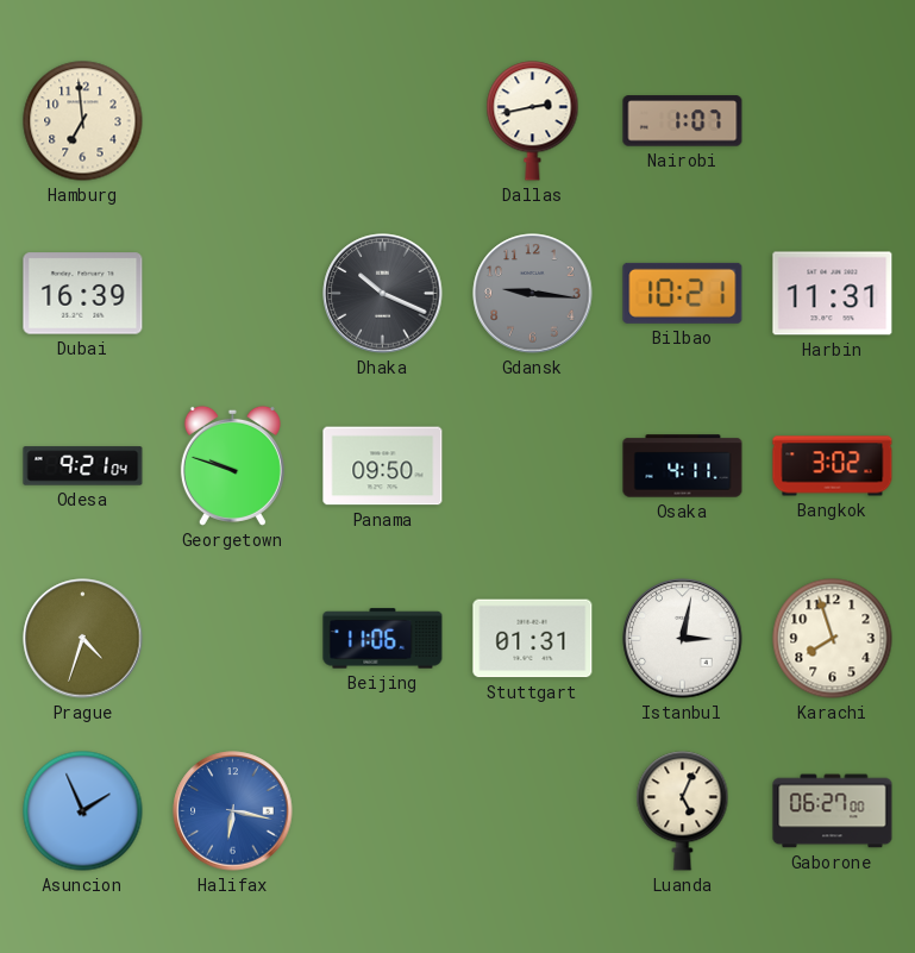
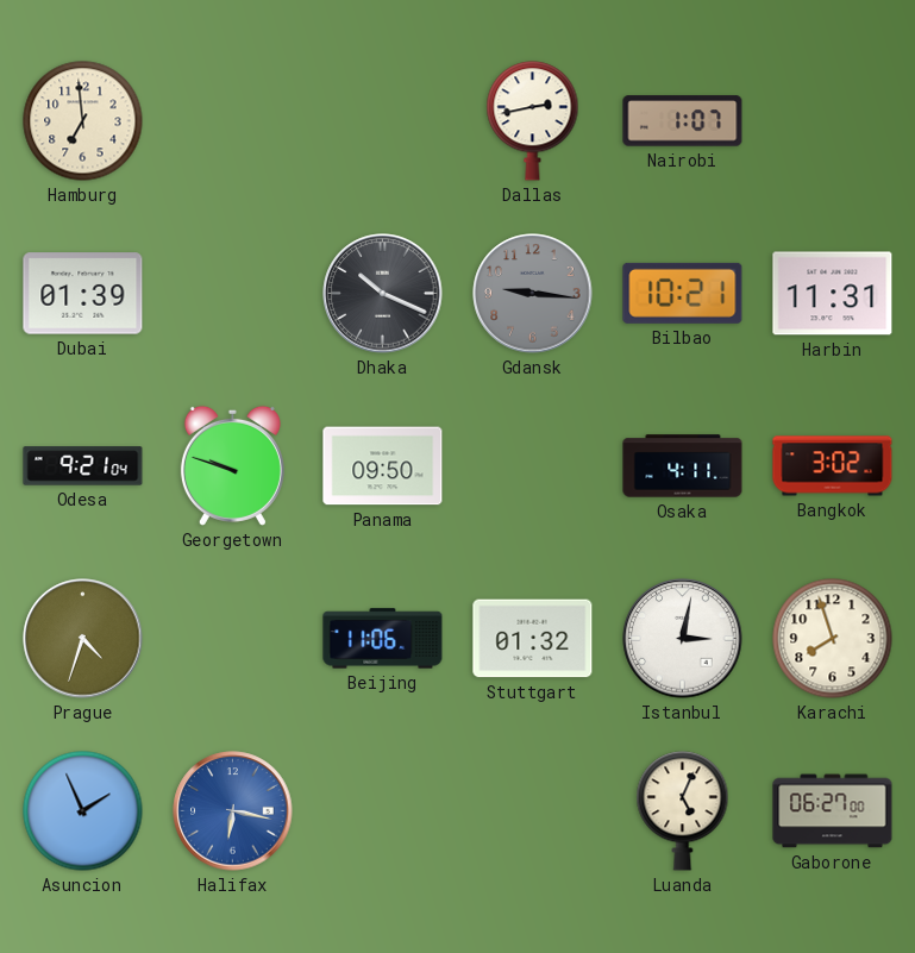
Dubai: 16:39 -> 01:39
Stuttgart: 01:31 -> 01:32
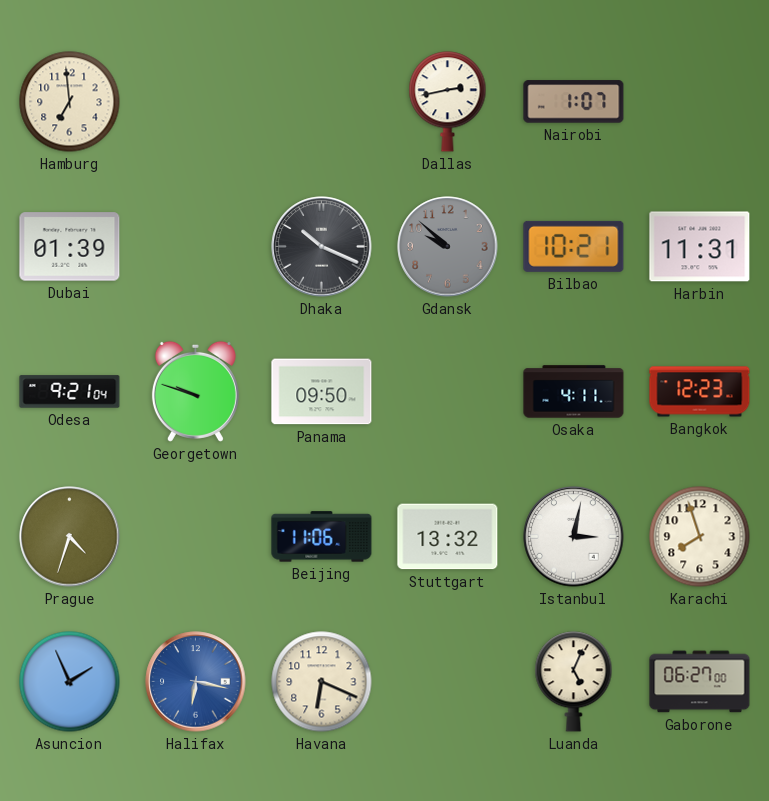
Gdansk: 9:16 -> 9:52
Bangkok: 3:02 -> 12:23
Stuttgart: 01:32 -> 13:32
Havana: none -> 6:19
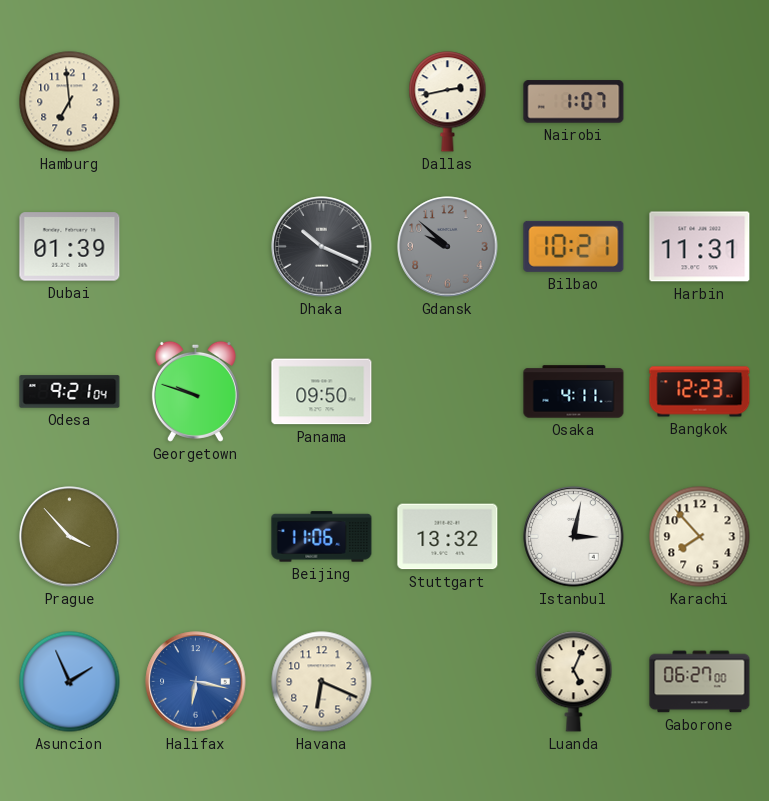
Prague: 4:33 -> 3:53
Karachi: 7:57 -> 7:53
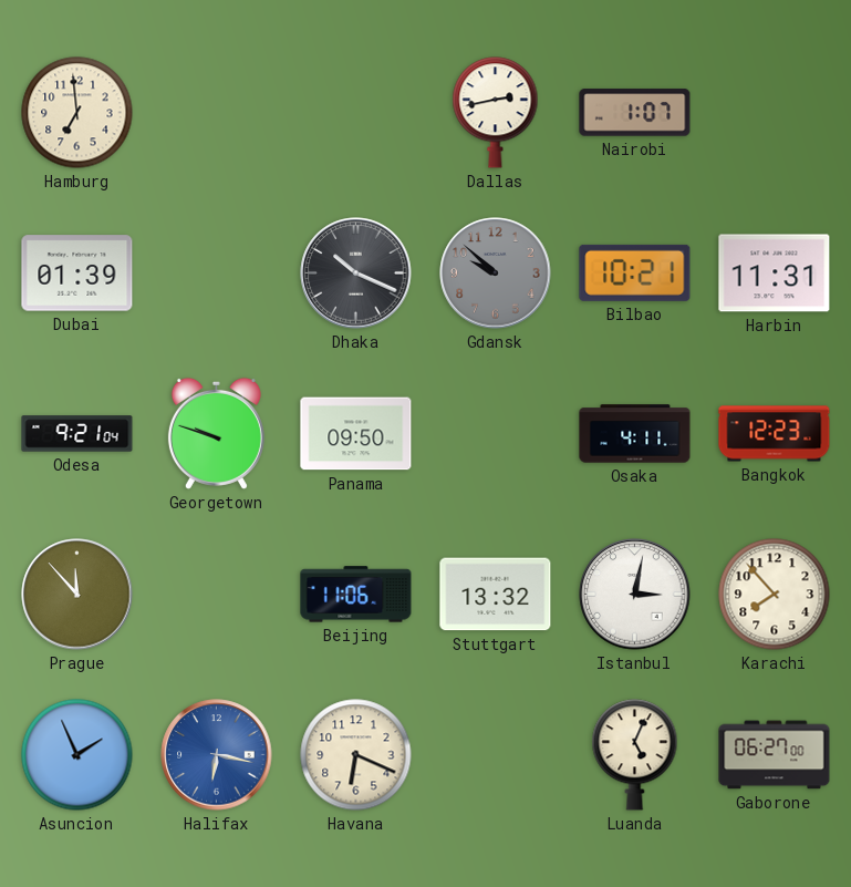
Prague: 3:53 -> 11:53
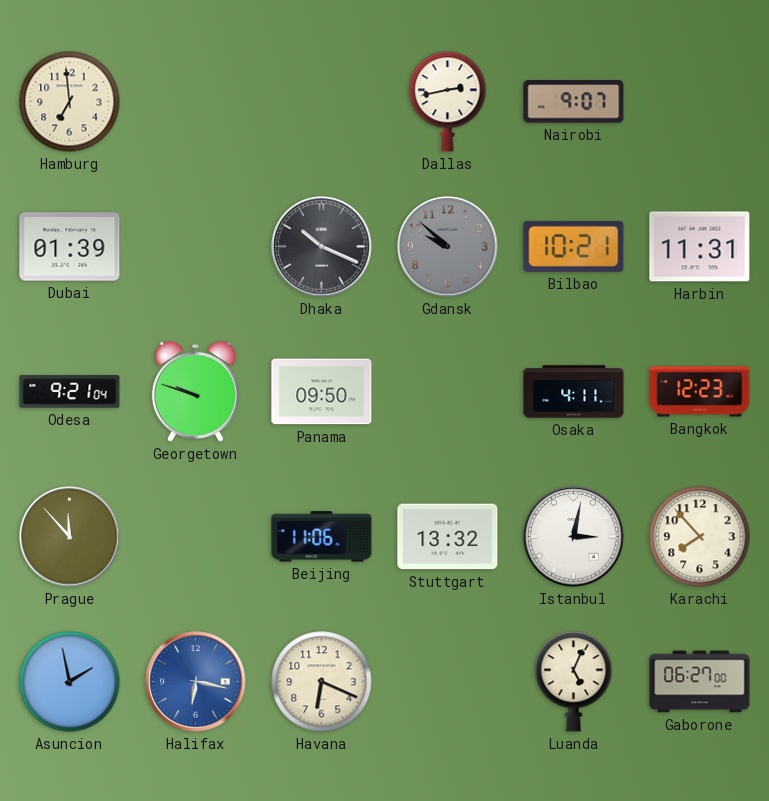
Nairobi: 1:07 -> 9:07
Asuncion: 1:56 -> 1:58
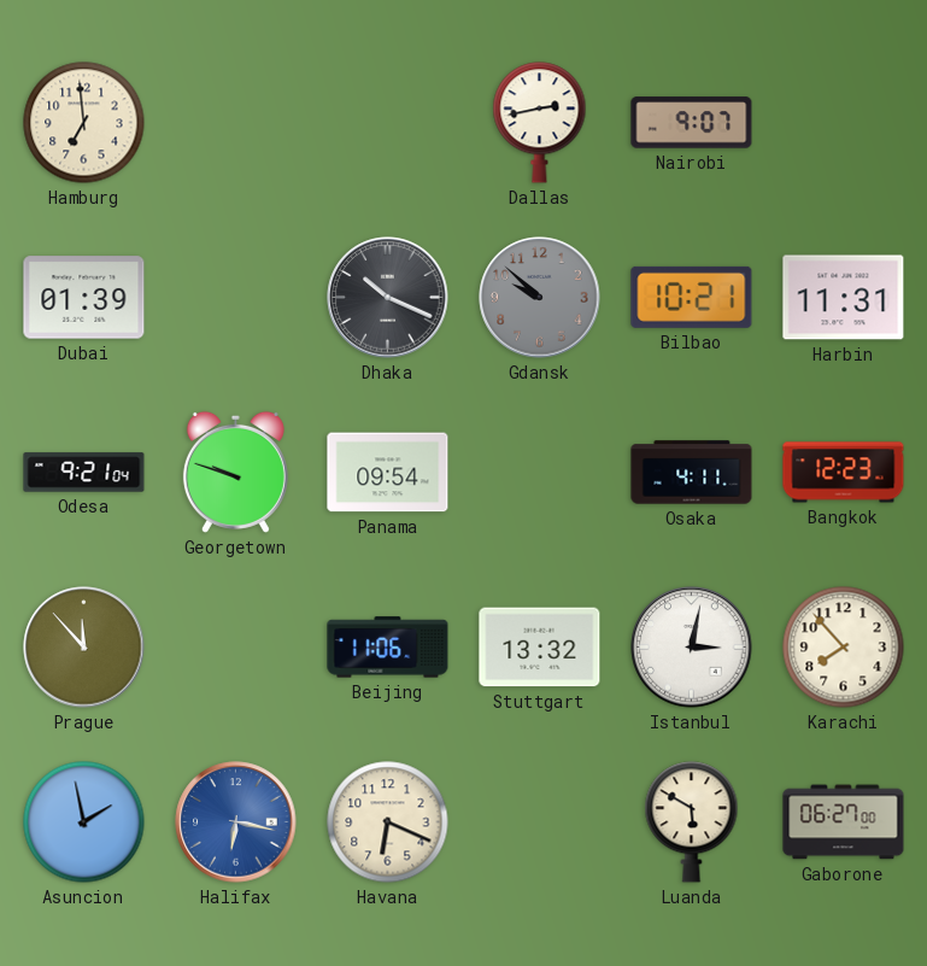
Panama: 09:50 -> 09:54
Luanda: 5:04 -> 5:50
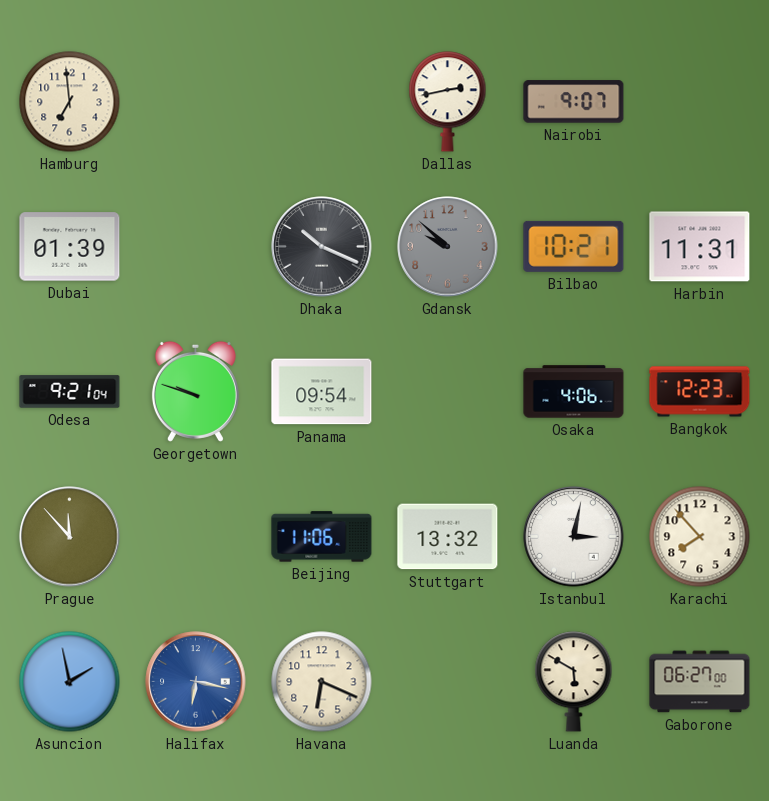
Osaka: 4:11 -> 4:06
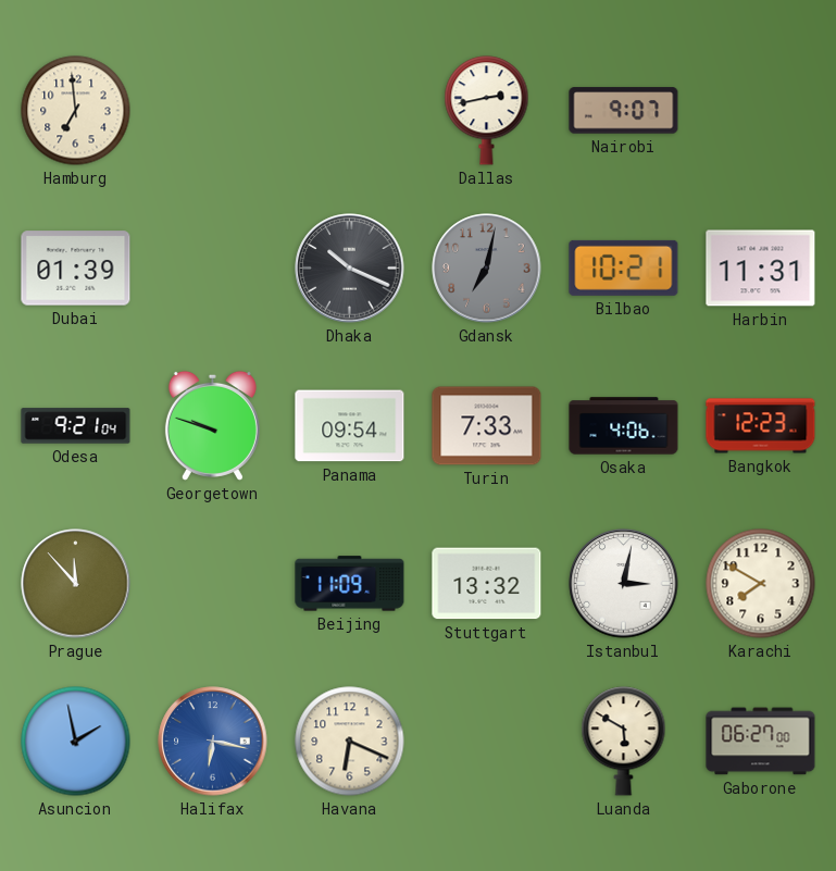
Gdansk: 9:52 -> 7:02
Turin: none -> 7:33
Beijing: 11:06 -> 11:09
Karachi: 7:53 -> 7:50
